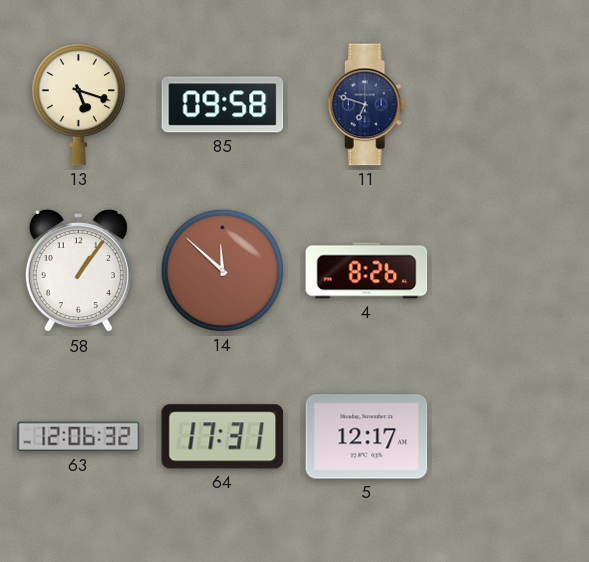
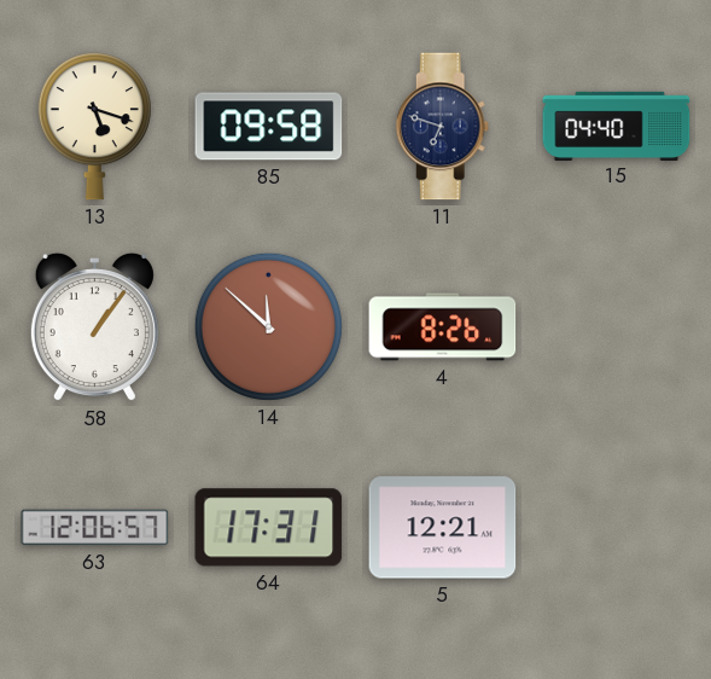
15: none -> 04:40
63: 12:06:32 -> 12:06:57
5: 12:17 -> 12:21
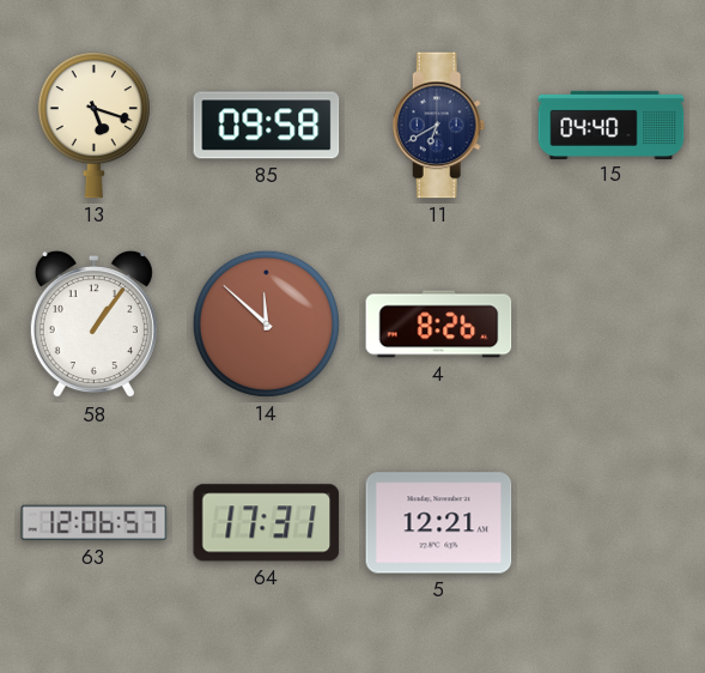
11: 6:48 -> 6:40
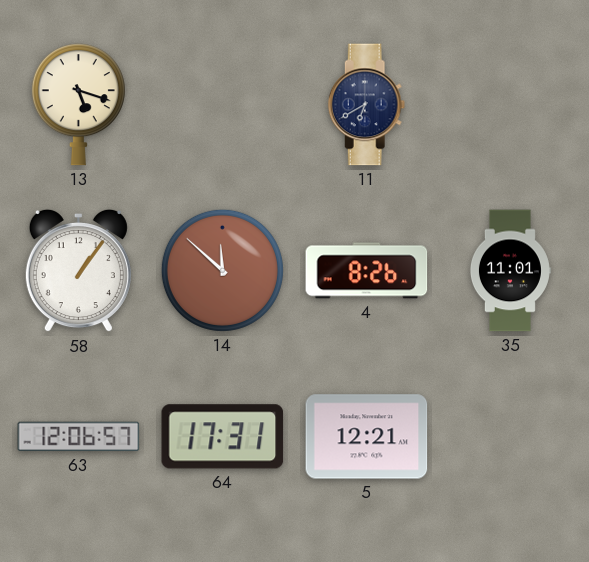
85: 09:58 -> none
15: 04:40 -> none
35: none -> 11:01
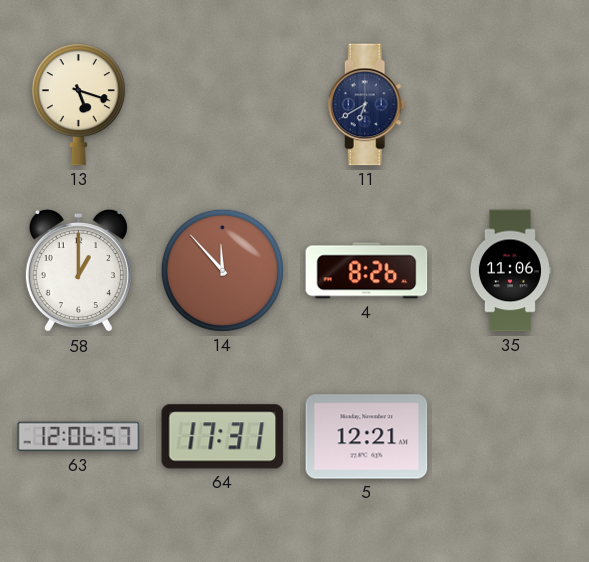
58: 1:06 -> 1:00
14: 11:52 -> 11:53
35: 11:01 -> 11:06
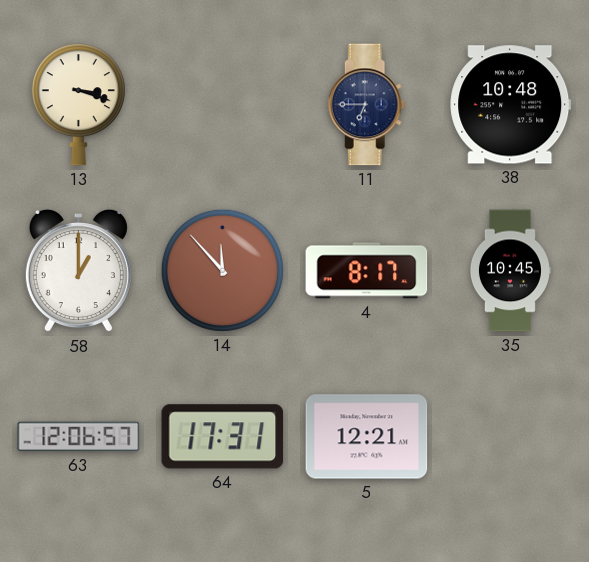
13: 5:18 -> 3:18
11: 6:40 -> 6:45
38: none -> 10:48
4: 8:26 -> 8:17
35: 11:06 -> 10:45
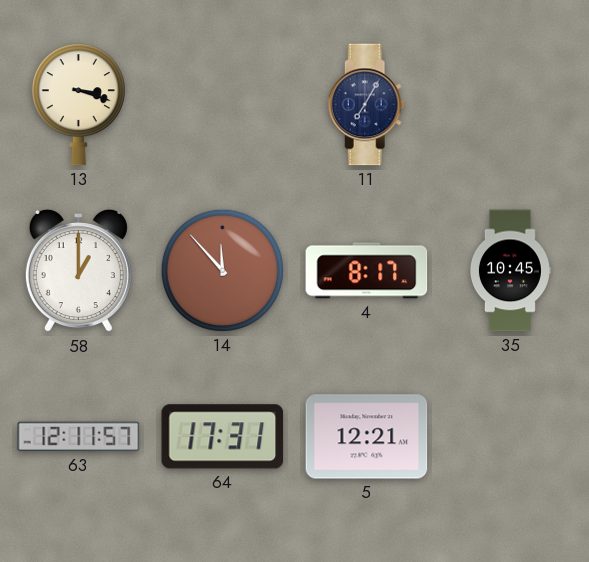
11: 6:45 -> 7:05
38: 10:48 -> none
63: 12:06 -> 12:11
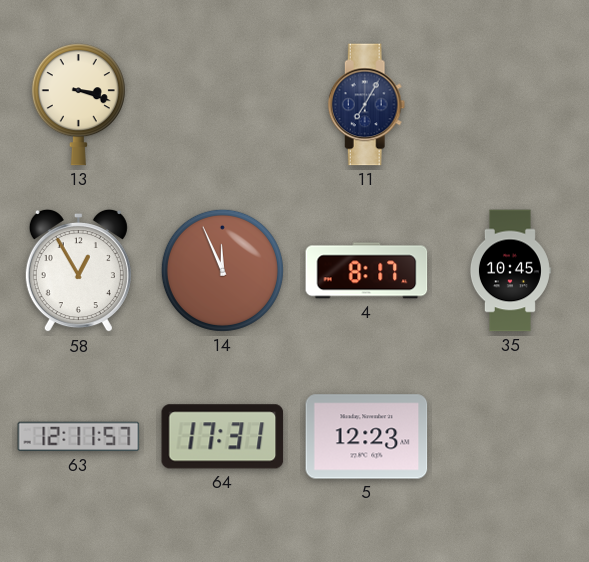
58: 1:00 -> 12:55
14: 11:53 -> 11:56
5: 12:21 -> 12:23
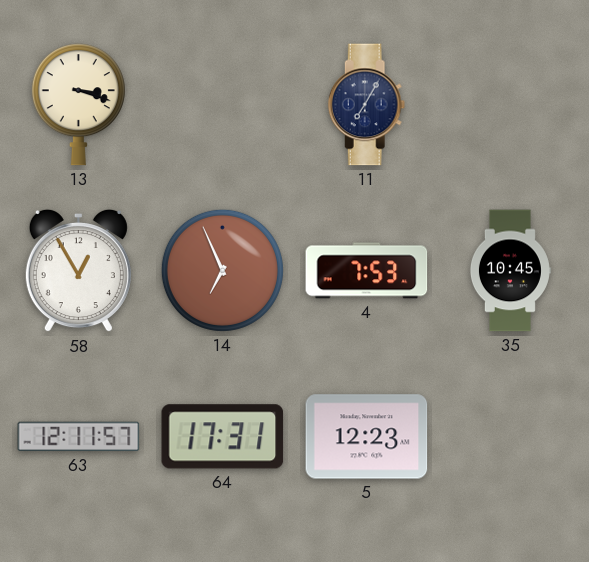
14: 11:56 -> 6:56
4: 8:17 -> 7:53
